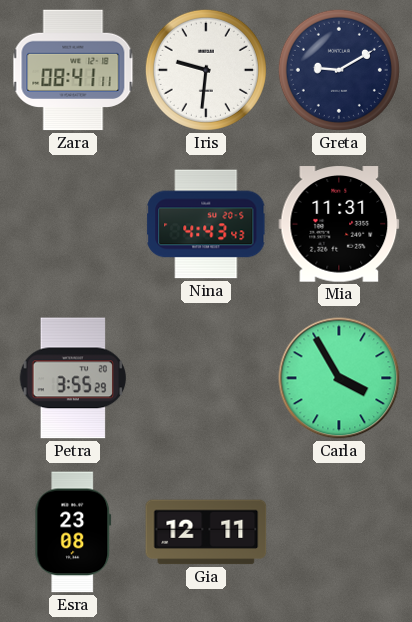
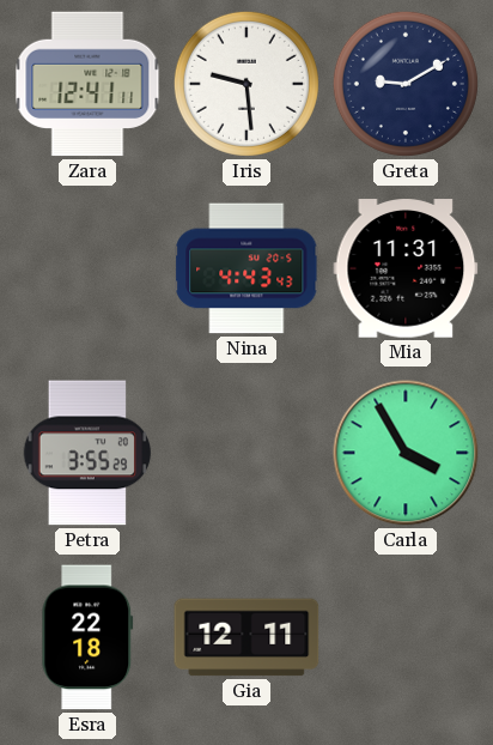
Zara: 08:41 -> 12:41
Iris: 9:31 -> 9:29
Esra: 23:08 -> 22:18
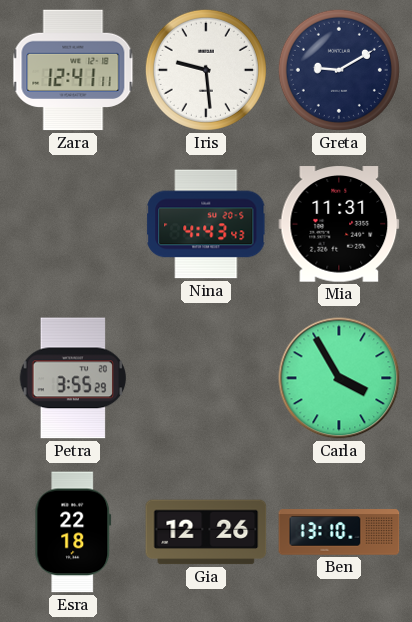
Gia: 12:11 -> 12:26
Ben: none -> 13:10
